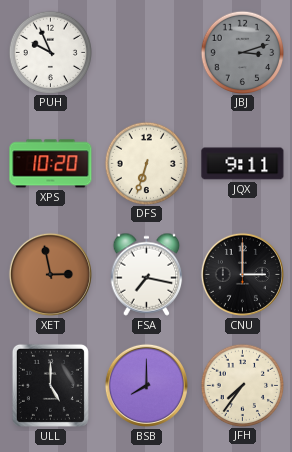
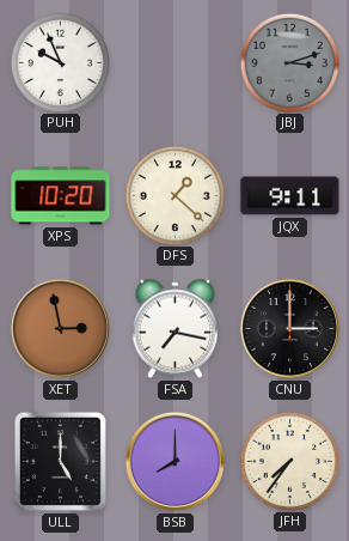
DFS: 6:33 -> 1:22
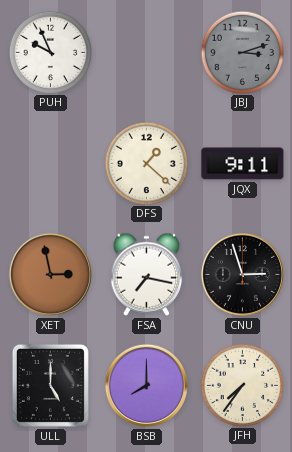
XPS: 10:20 -> none
CNU: 3:00 -> 2:57
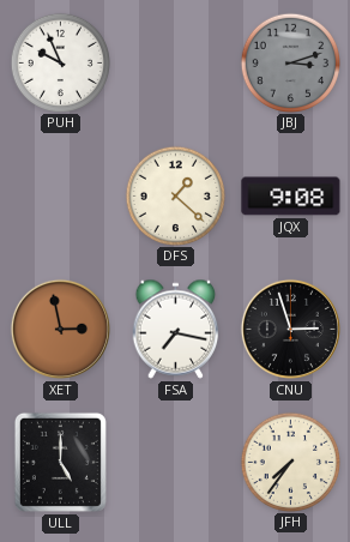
JQX: 9:11 -> 9:08
BSB: 8:00 -> none
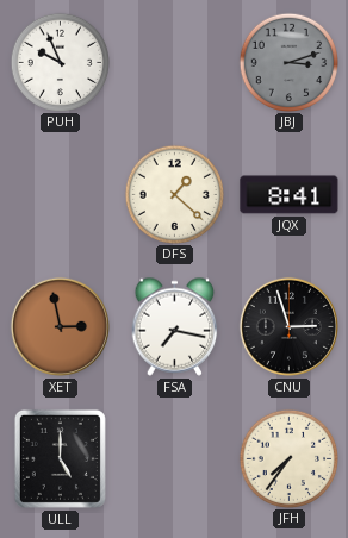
JQX: 9:08 -> 8:41
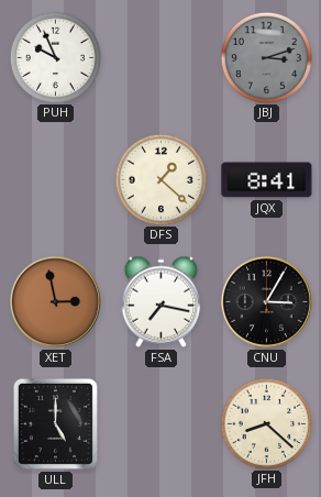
CNU: 2:57 -> 3:05
JFH: 7:36 -> 8:22
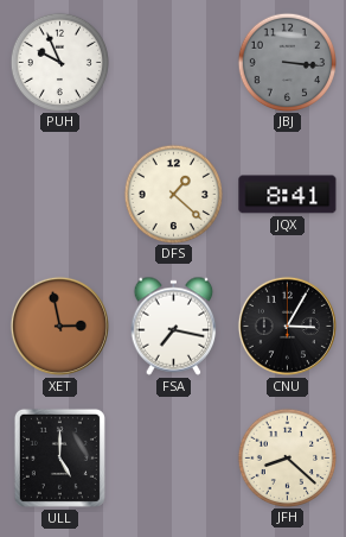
JBJ: 3:12 -> 3:16
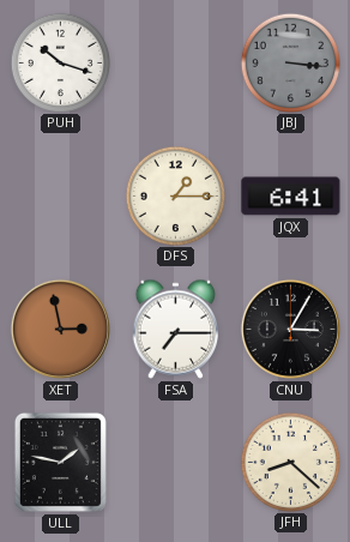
PUH: 9:56 -> 10:18
DFS: 1:22 -> 1:15
JQX: 8:41 -> 6:41
FSA: 7:17 -> 7:15
ULL: 5:00 -> 1:47
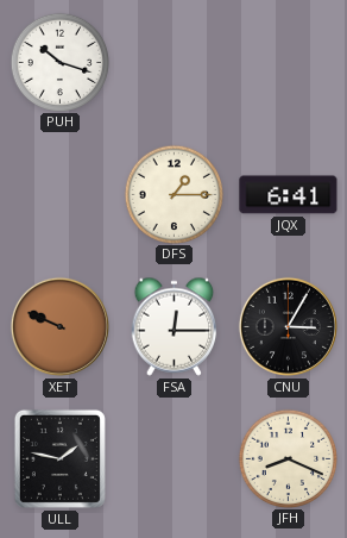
JBJ: 3:16 -> none
XET: 2:58 -> 9:49
FSA: 7:15 -> 12:15
JFH: 8:22 -> 8:19
